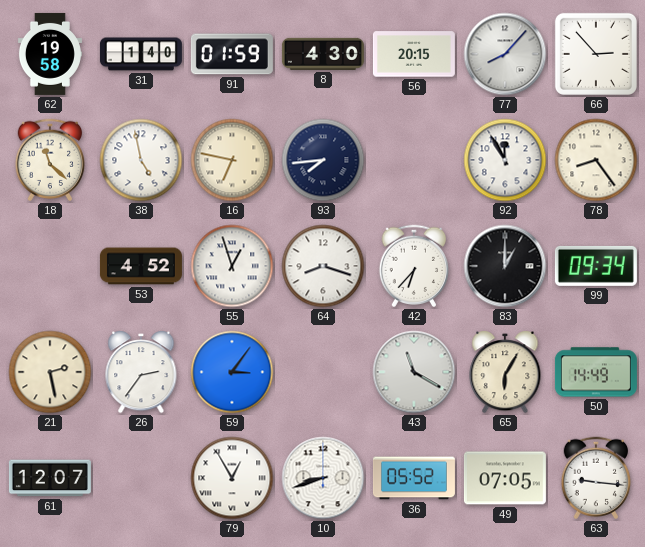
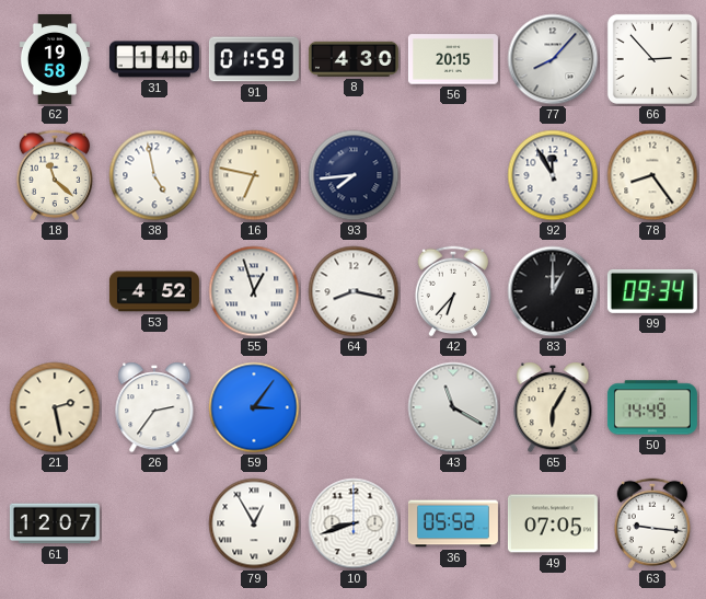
64: 8:18 -> 8:17
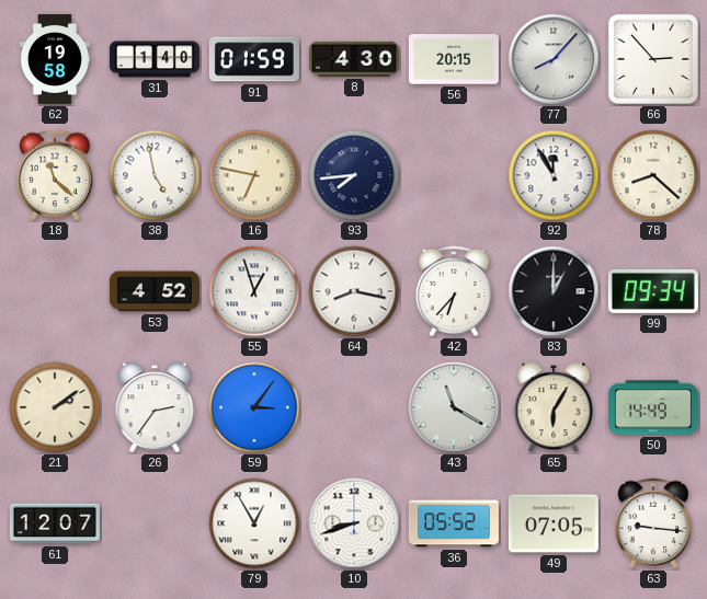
78: 8:24 -> 8:22
21: 2:28 -> 2:09
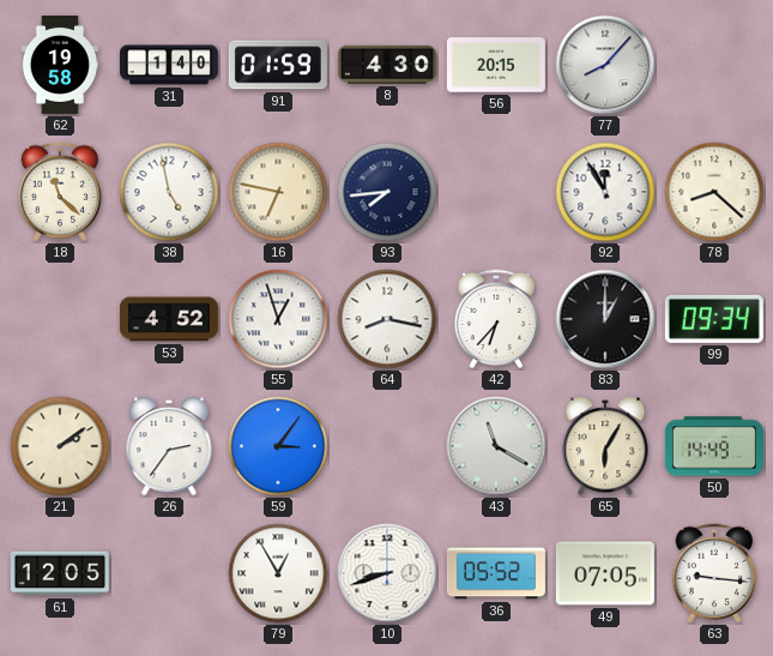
66: 2:53 -> none
61: 12:07 -> 12:05
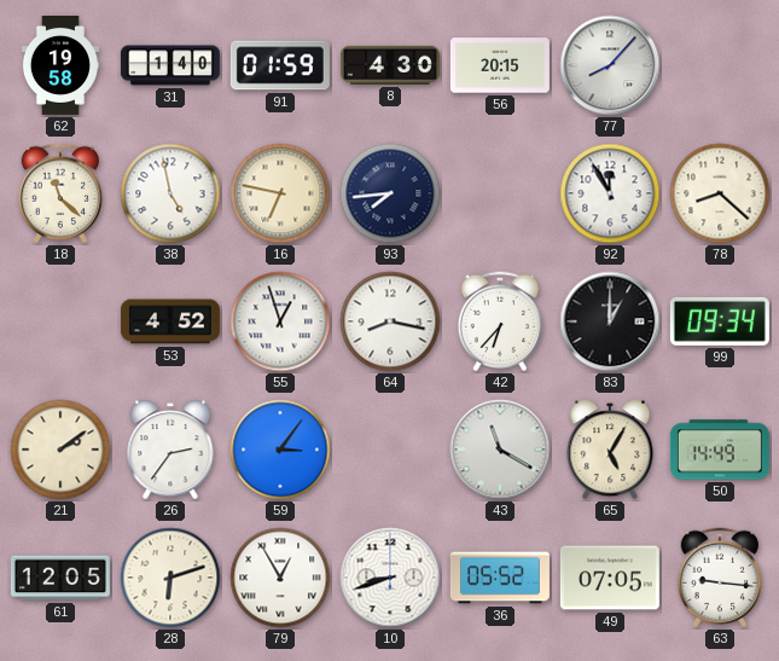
65: 6:05 -> 5:05
28: none -> 6:12
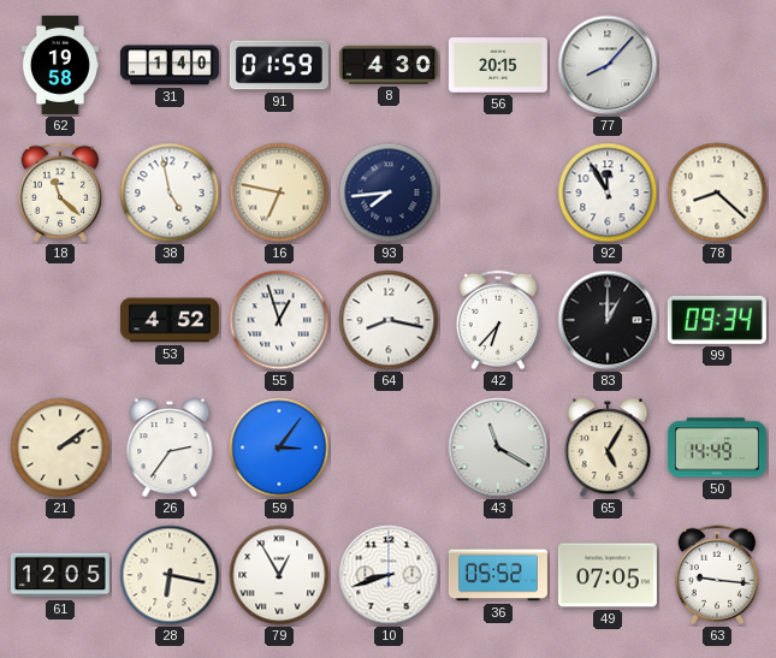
28: 6:12 -> 6:17
